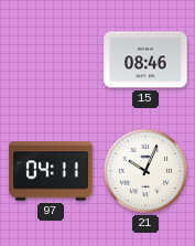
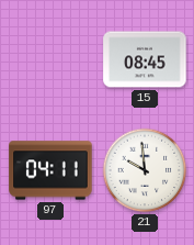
15: 08:46 -> 08:45
21: 10:04 -> 9:59
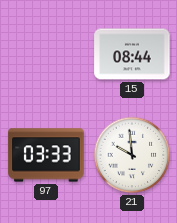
15: 08:45 -> 08:44
97: 04:11 -> 03:33
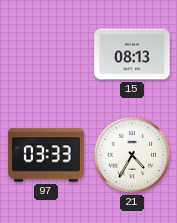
15: 08:44 -> 08:13
21: 9:59 -> 4:35
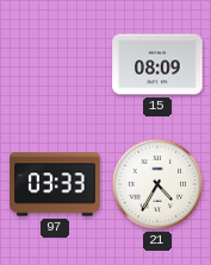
15: 08:13 -> 08:09
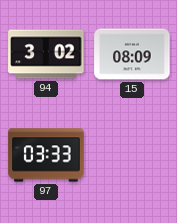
94: none -> 3:02
21: 4:35 -> none
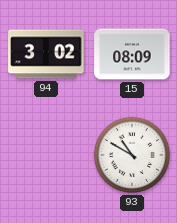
97: 03:33 -> none
93: none -> 10:50
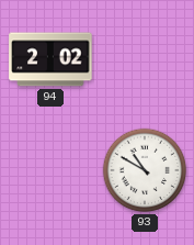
94: 3:02 -> 2:02
15: 08:09 -> none
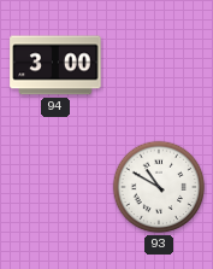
94: 2:02 -> 3:00
